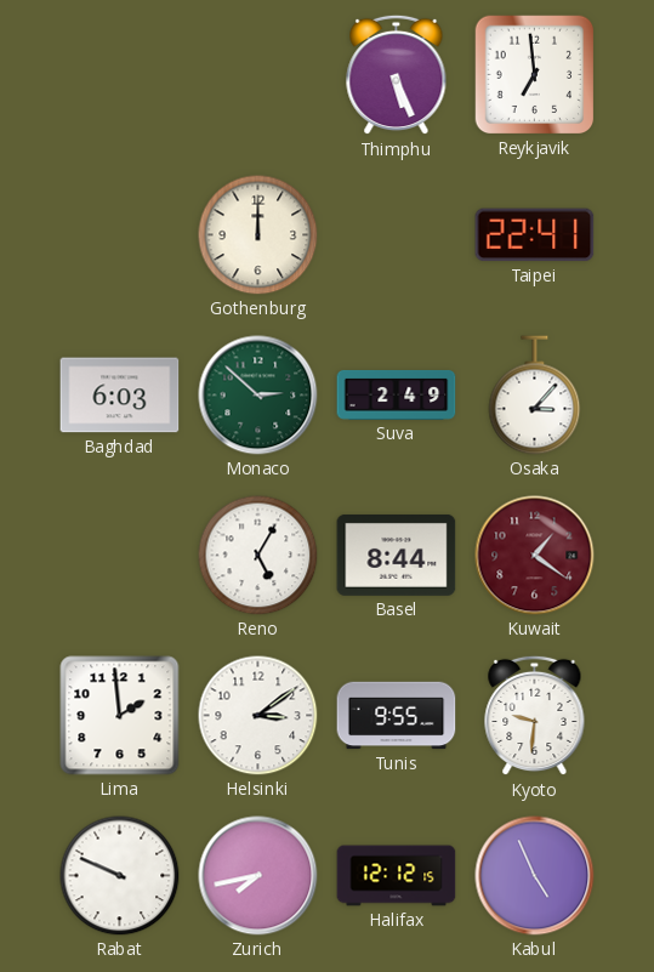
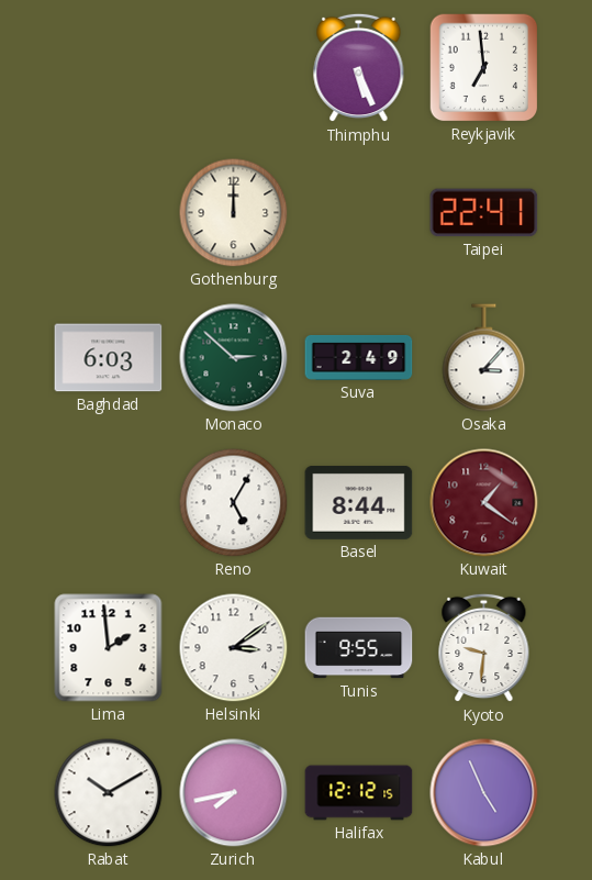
Rabat: 9:49 -> 10:10
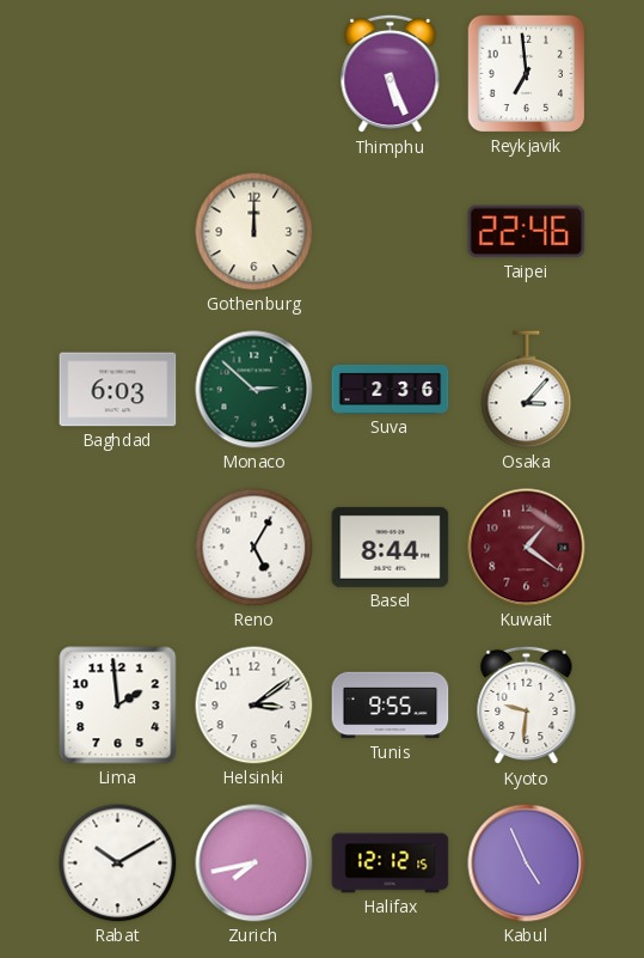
Taipei: 22:41 -> 22:46
Suva: 2:49 -> 2:36
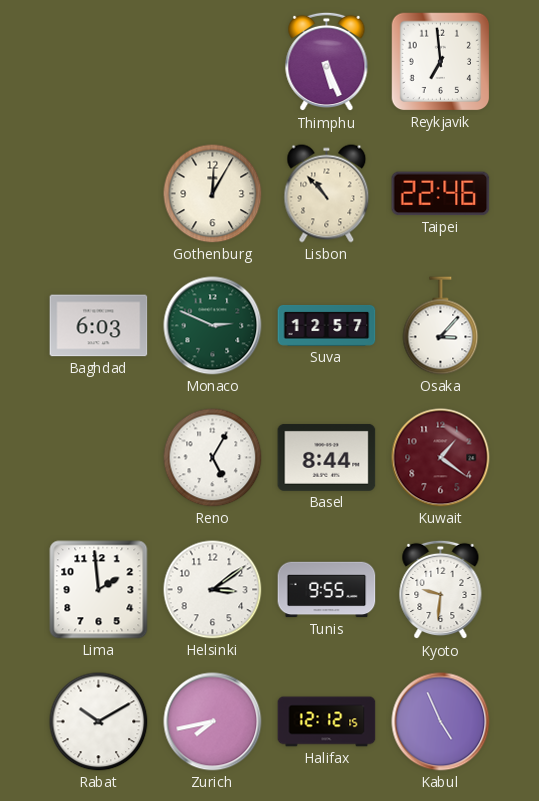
Gothenburg: 12:00 -> 12:05
Lisbon: none -> 10:53
Monaco: 2:52 -> 2:49
Suva: 2:36 -> 12:57
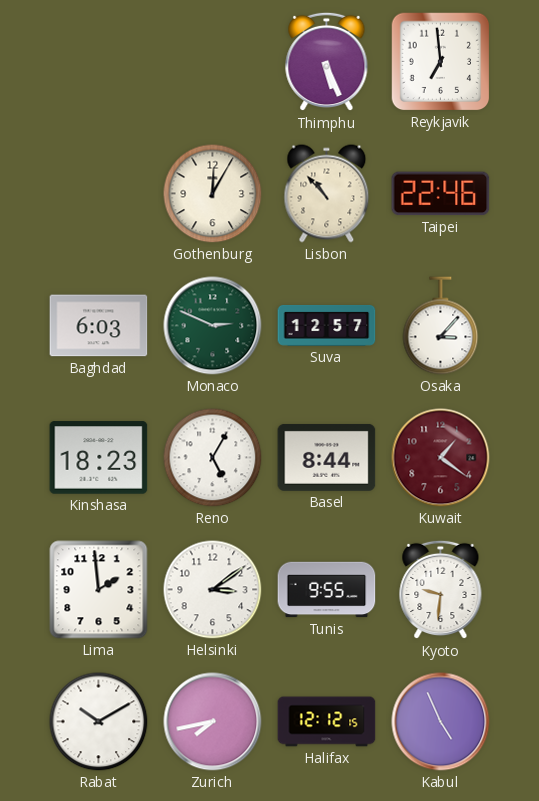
Kinshasa: none -> 18:23
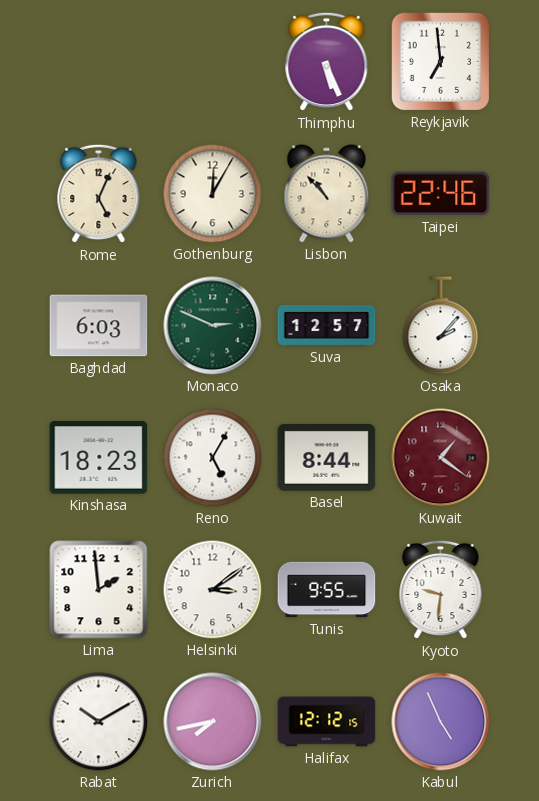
Rome: none -> 5:04
Osaka: 3:07 -> 2:07
